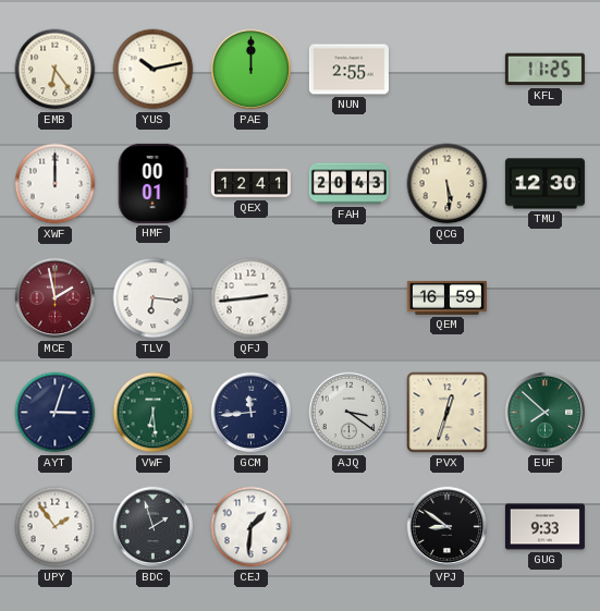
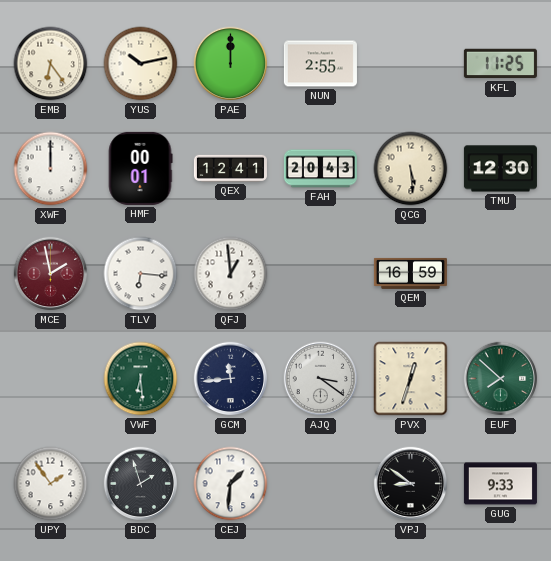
QFJ: 2:44 -> 12:59
AYT: 3:03 -> none
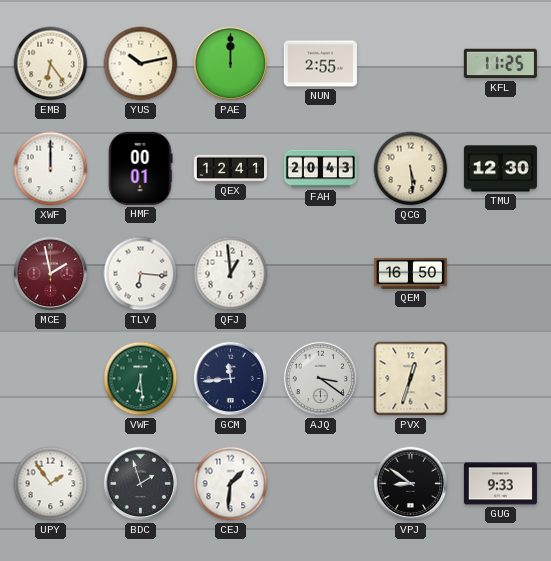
QEM: 16:59 -> 16:50
EUF: 7:52 -> none
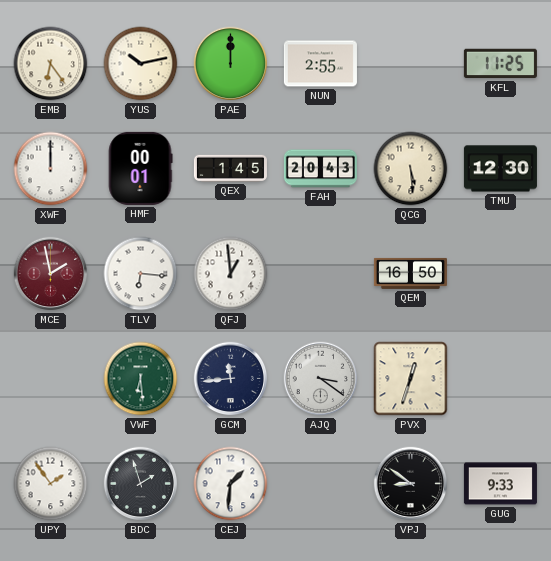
QEX: 12:41 -> 1:45
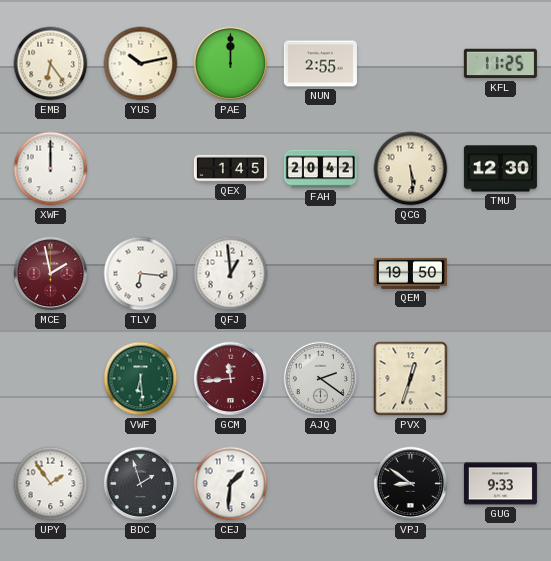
HMF: 00:01 -> none
FAH: 20:43 -> 20:42
QEM: 16:50 -> 19:50
GCM dial: navy -> burgundy
AJQ: 3:21 -> 2:21
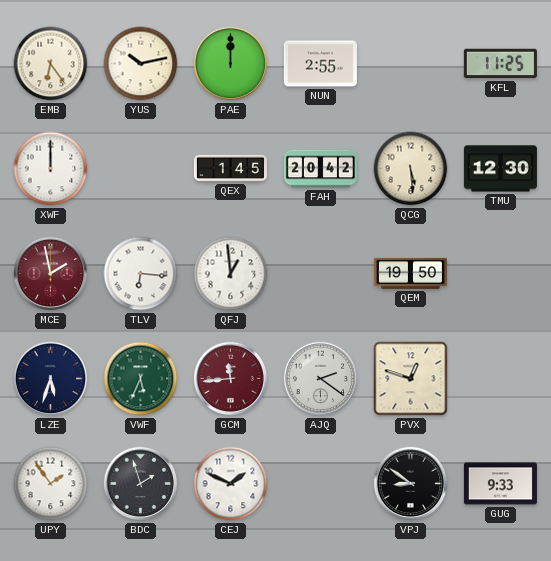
LZE: none -> 5:33
VWF: 6:29 -> 5:34
PVX: 12:33 -> 12:48
CEJ: 1:31 -> 1:49
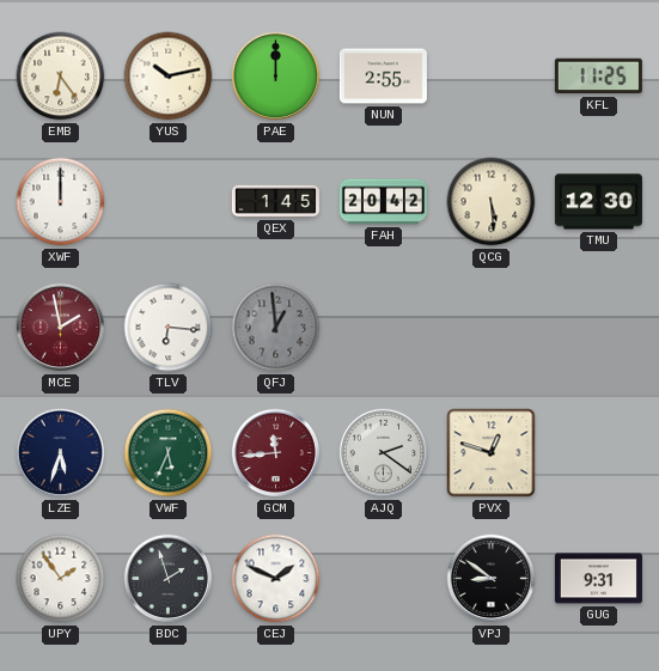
QFJ dial: white -> grey
QEM: 19:50 -> none
GUG: 9:33 -> 9:31
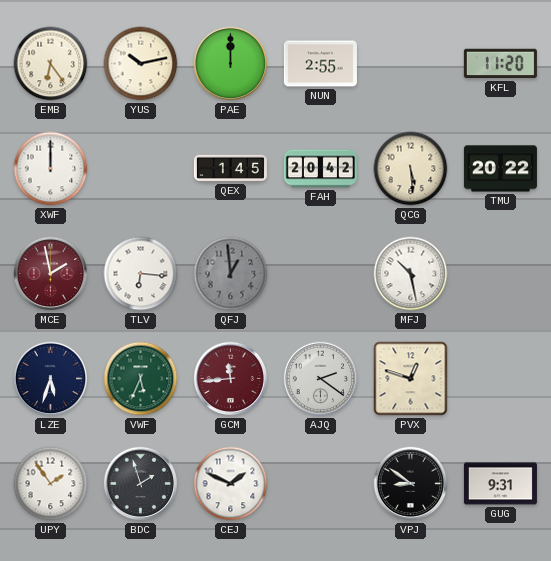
KFL: 11:25 -> 11:20
TMU: 12:30 -> 20:22
MFJ: none -> 10:28
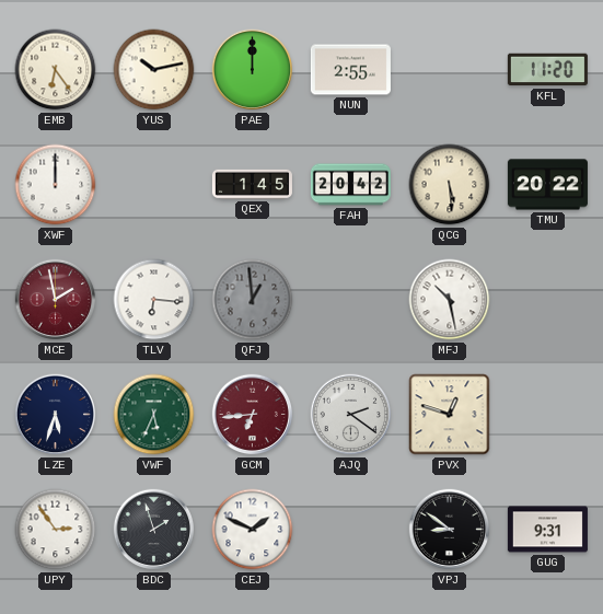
GCM: 11:44 -> 6:44
UPY: 1:54 -> 2:54
